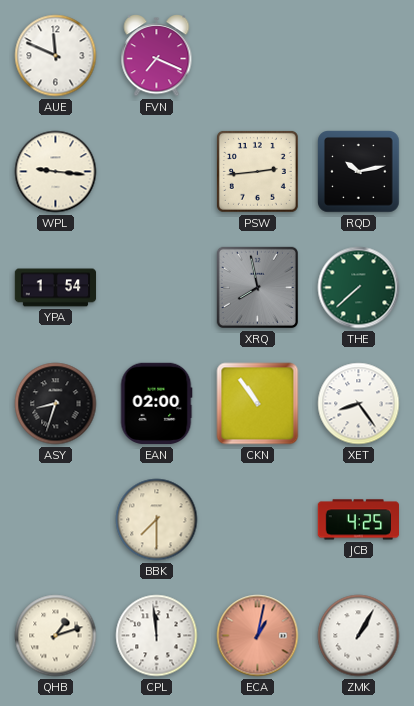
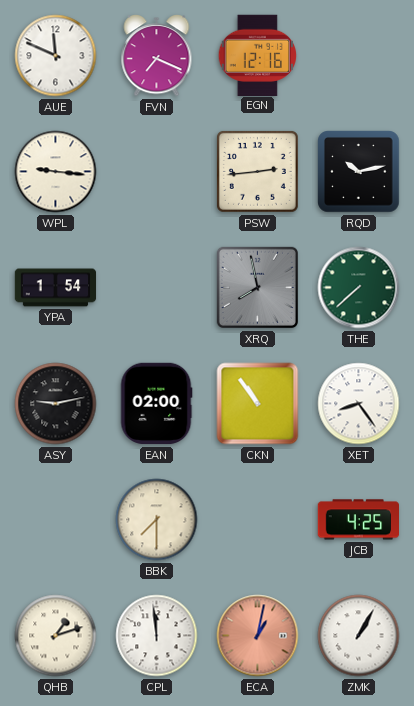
EGN: none -> 12:16
ASY: 8:33 -> 9:13
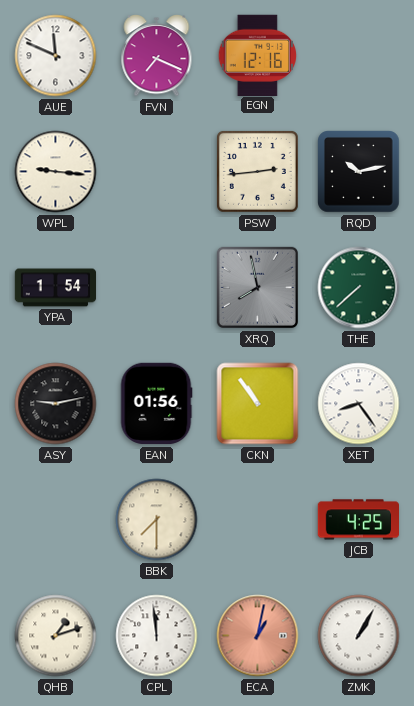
EAN: 02:00 -> 01:56
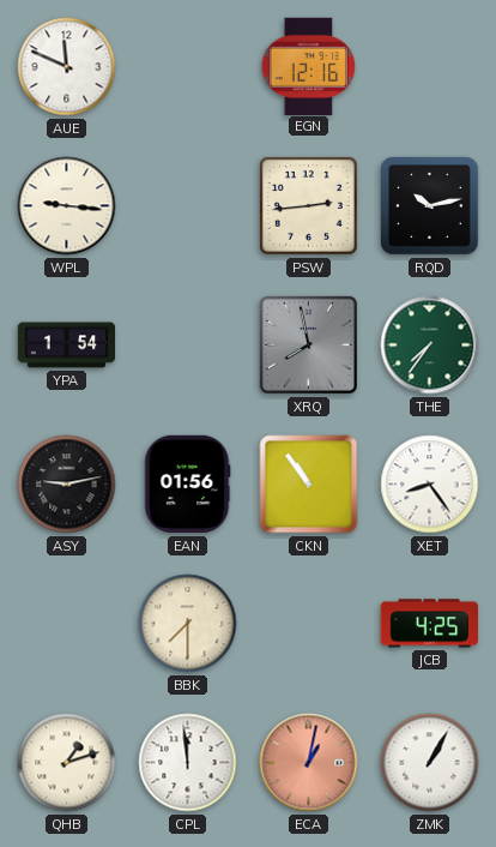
FVN: 7:19 -> none
THE: 7:38 -> 7:36
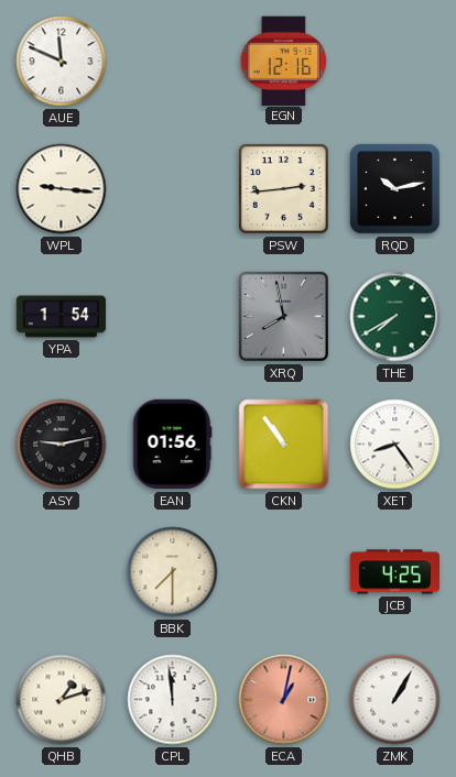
THE: 7:36 -> 7:40
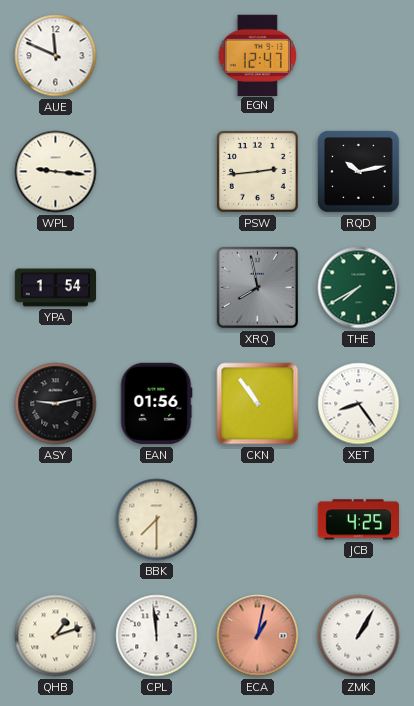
EGN: 12:16 -> 12:47
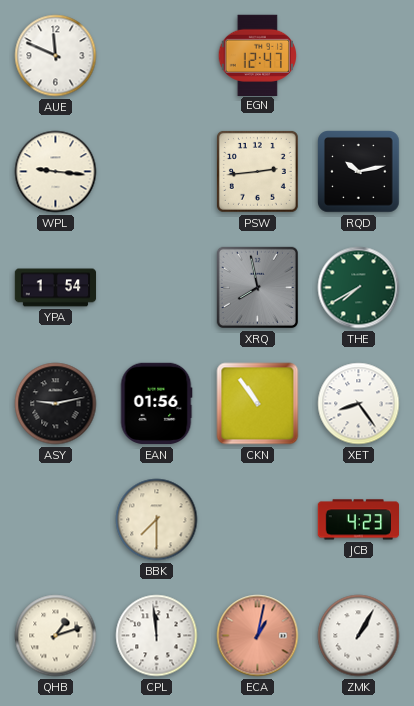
JCB: 4:25 -> 4:23
